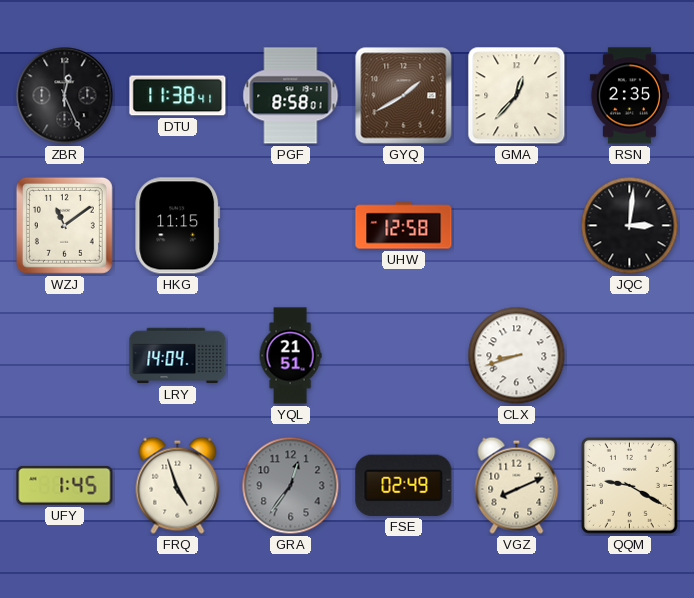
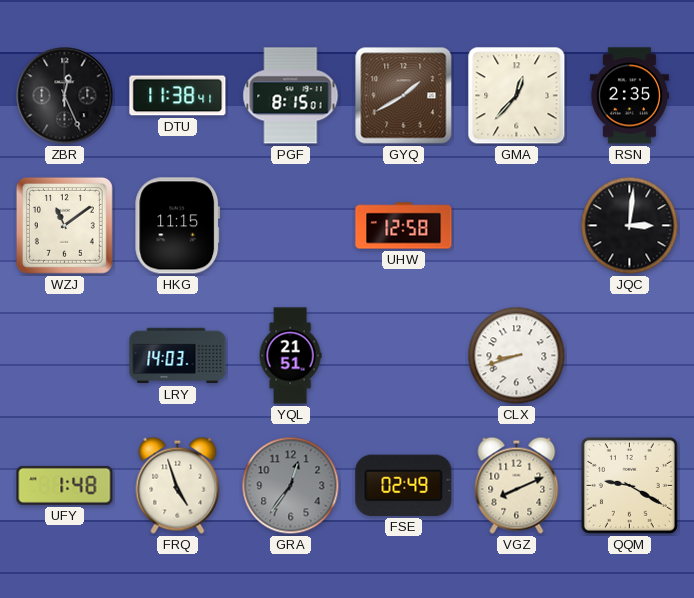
PGF: 8:58 -> 8:15
LRY: 14:04 -> 14:03
UFY: 1:45 -> 1:48
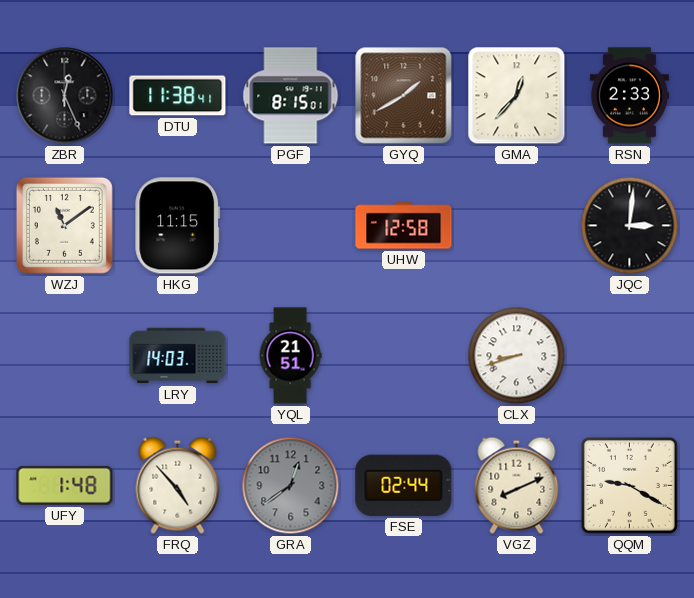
RSN: 2:35 -> 2:33
FRQ: 4:57 -> 4:53
GRA: 12:36 -> 12:39
FSE: 02:49 -> 02:44
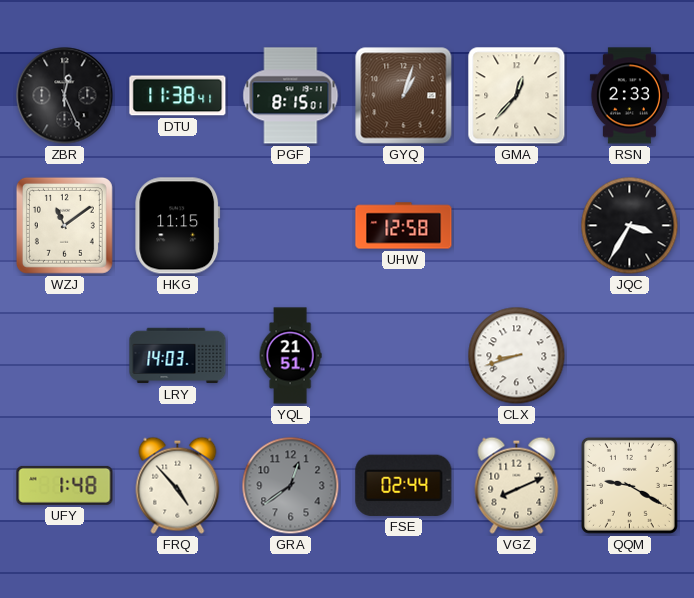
GYQ: 1:40 -> 1:03
JQC: 3:01 -> 3:35
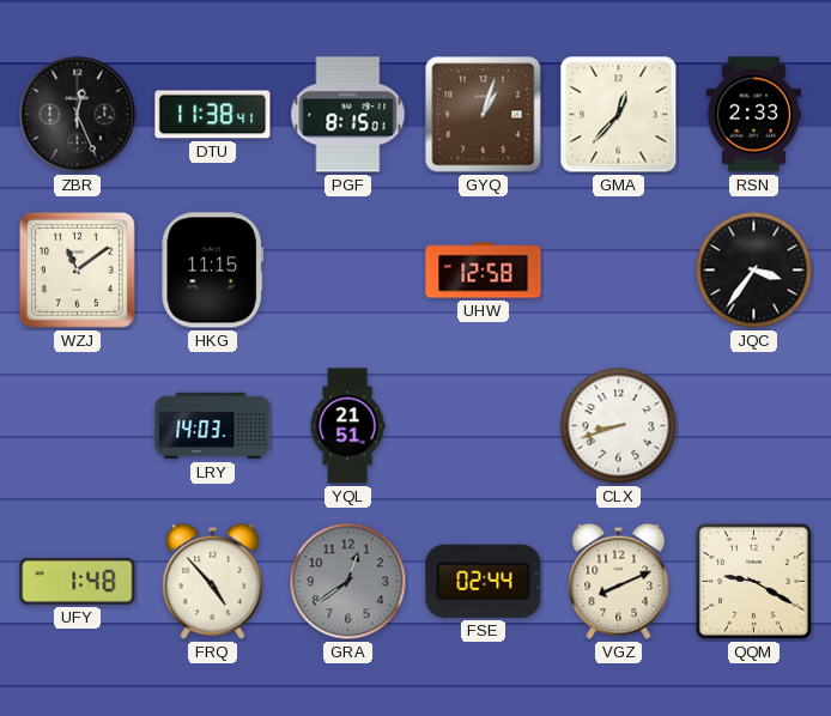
JQC: 3:35 -> 3:36
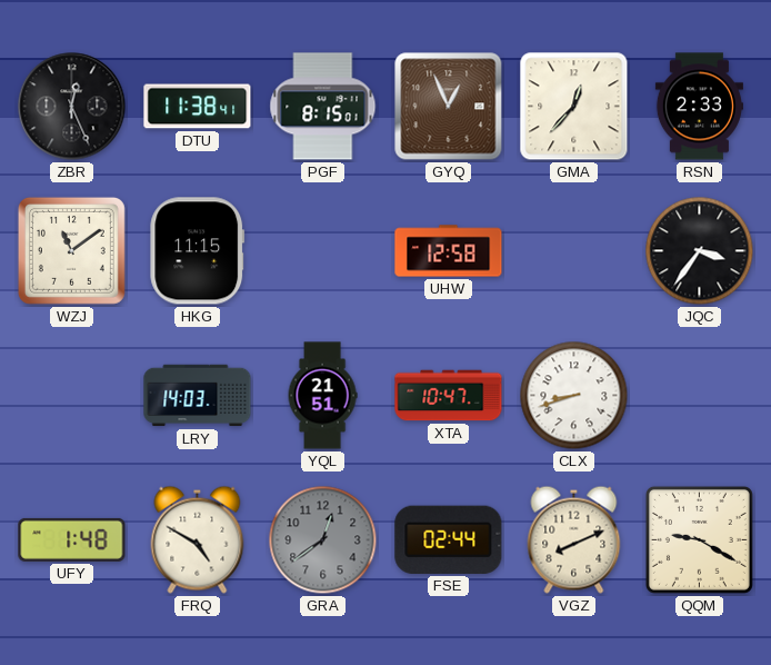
GYQ: 1:03 -> 12:56
XTA: none -> 10:47
FRQ: 4:53 -> 4:50
